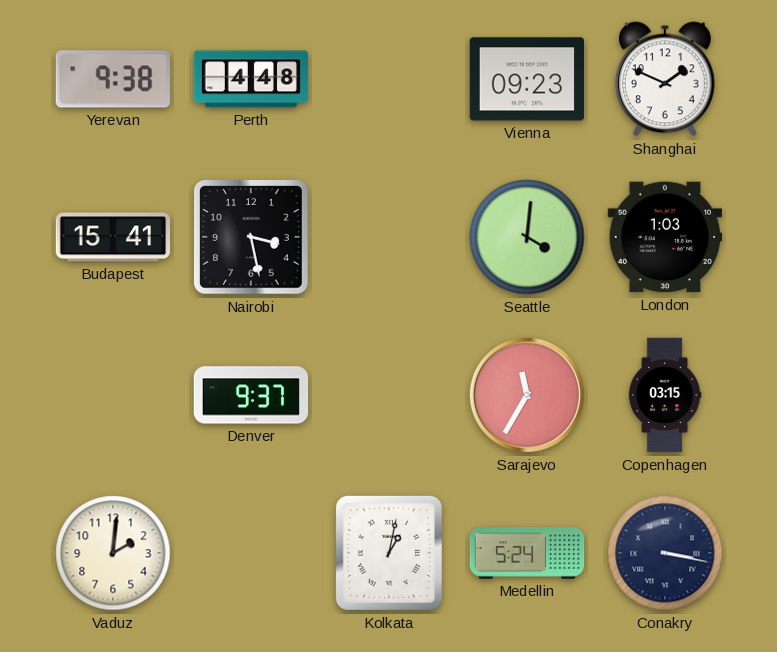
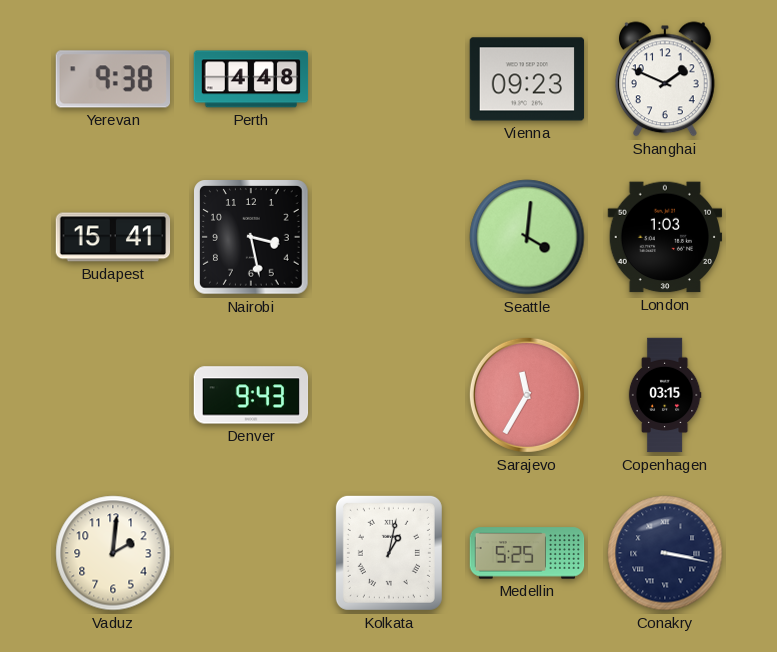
Denver: 9:37 -> 9:43
Medellin: 5:24 -> 5:25
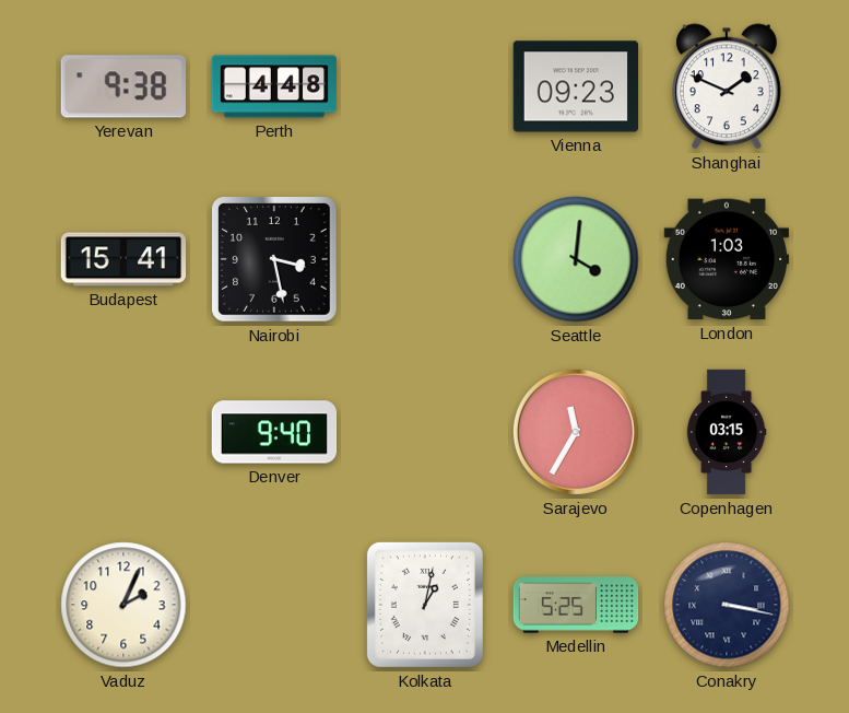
Denver: 9:43 -> 9:40
Vaduz: 2:01 -> 2:04
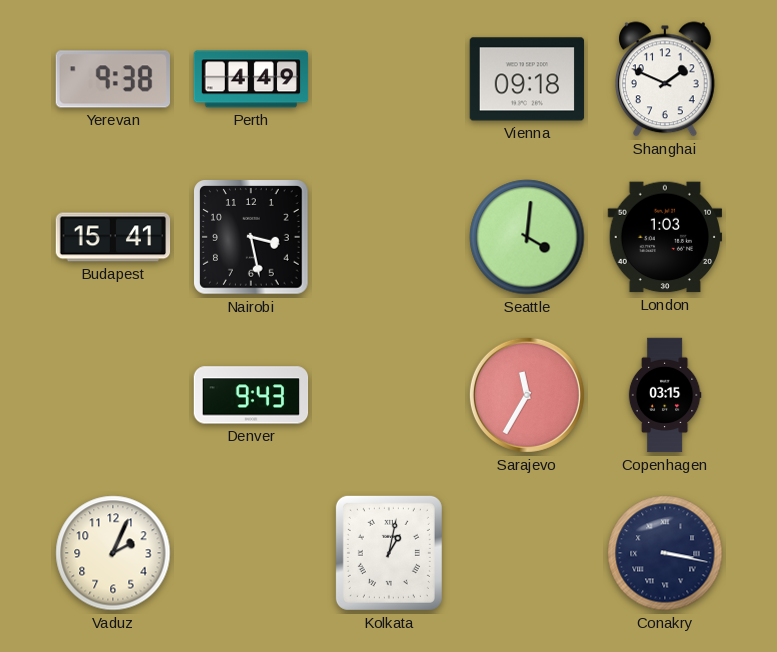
Perth: 4:48 -> 4:49
Vienna: 09:23 -> 09:18
Denver: 9:40 -> 9:43
Medellin: 5:25 -> none
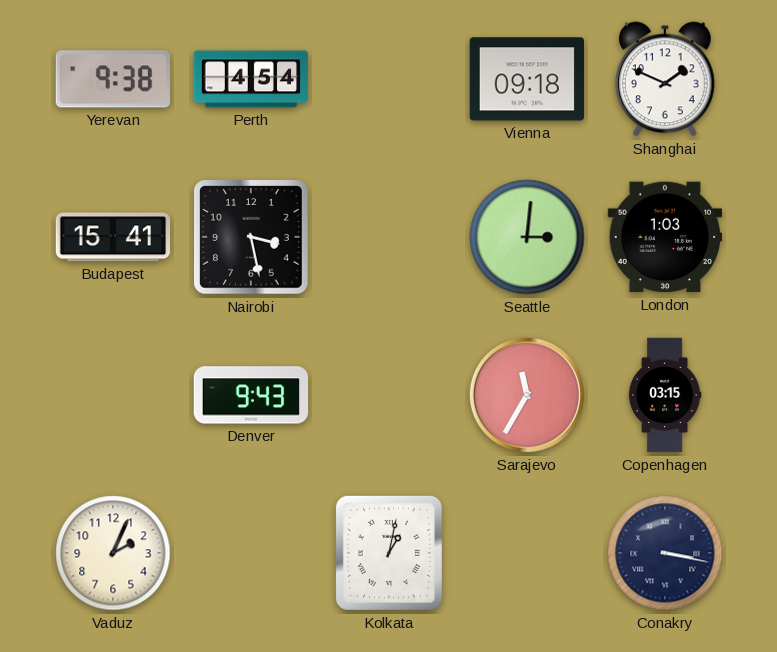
Perth: 4:49 -> 4:54
Seattle: 4:01 -> 3:01
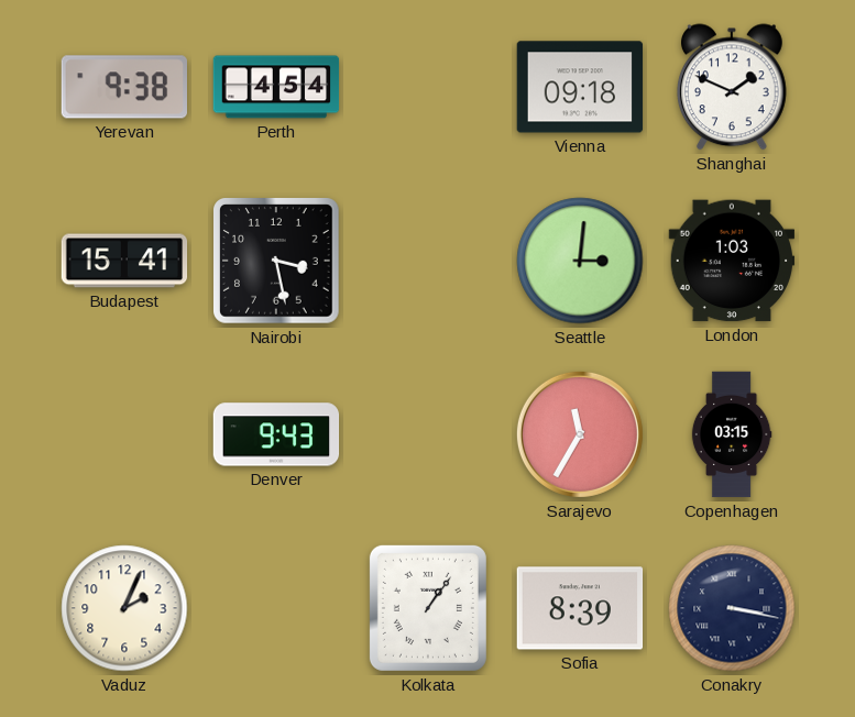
Kolkata: 1:02 -> 1:06
Sofia: none -> 8:39
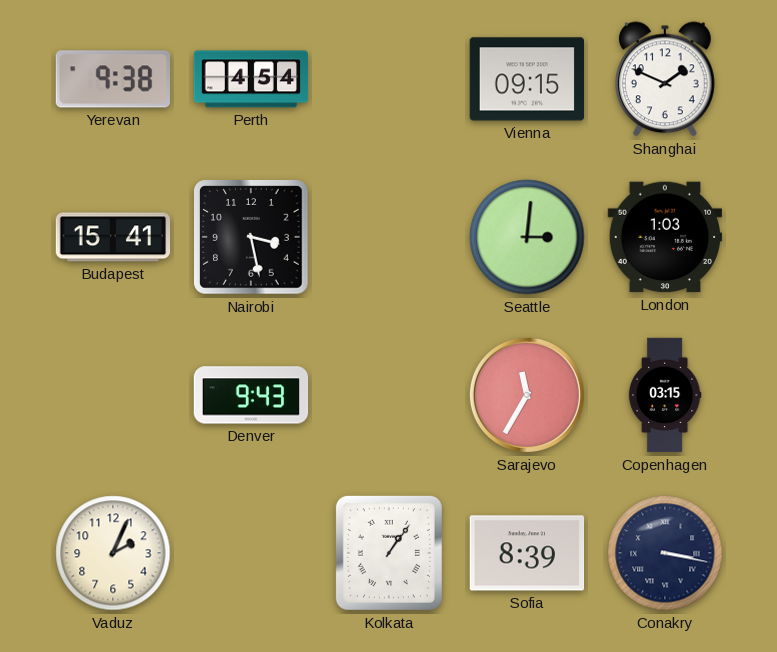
Vienna: 09:18 -> 09:15
